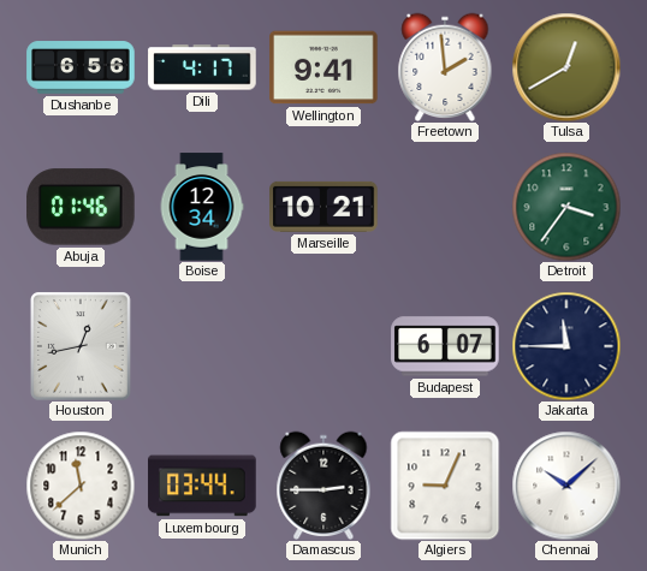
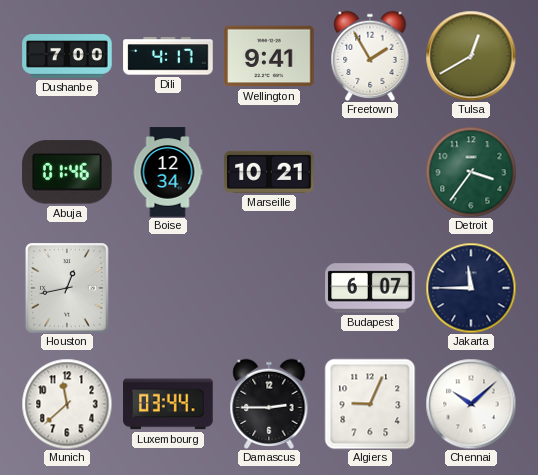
Dushanbe: 6:56 -> 7:00
Freetown: 1:59 -> 1:55
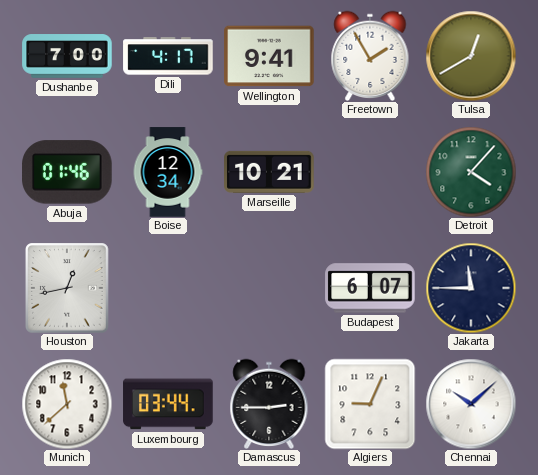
Detroit: 3:36 -> 4:07
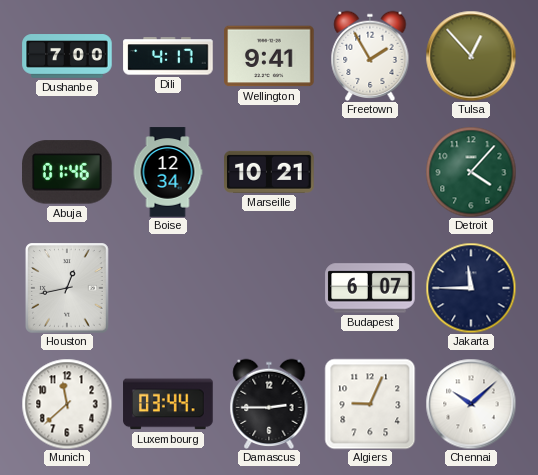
Tulsa: 12:40 -> 12:53
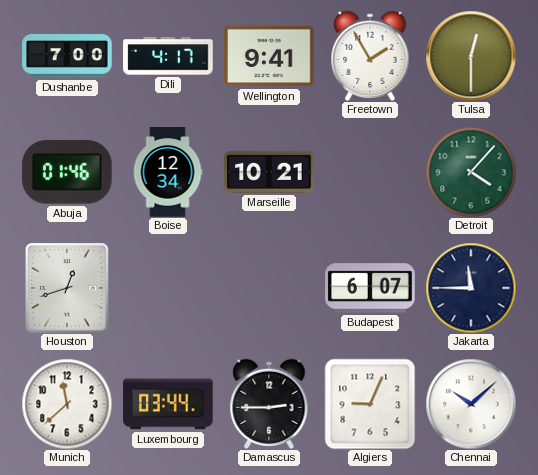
Tulsa: 12:53 -> 12:30
Houston: 12:43 -> 12:42
